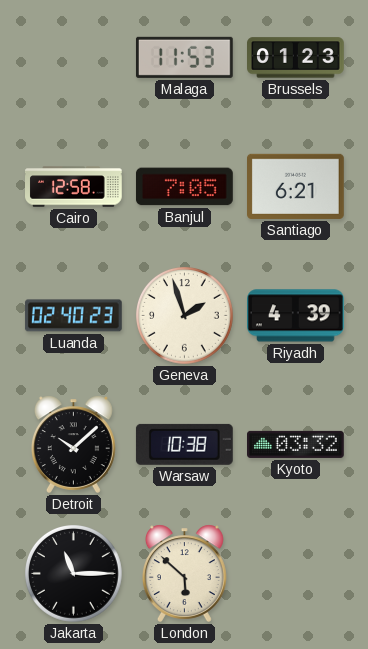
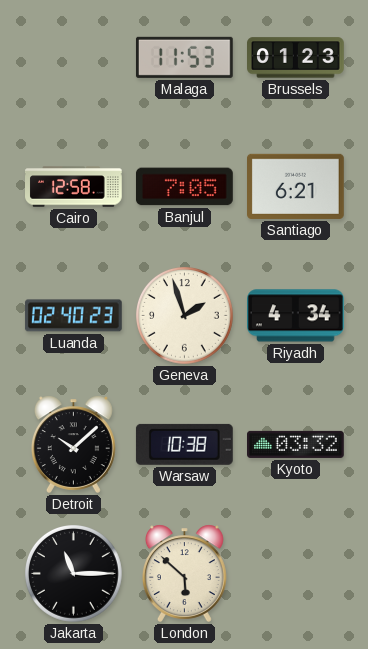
Riyadh: 4:39 -> 4:34
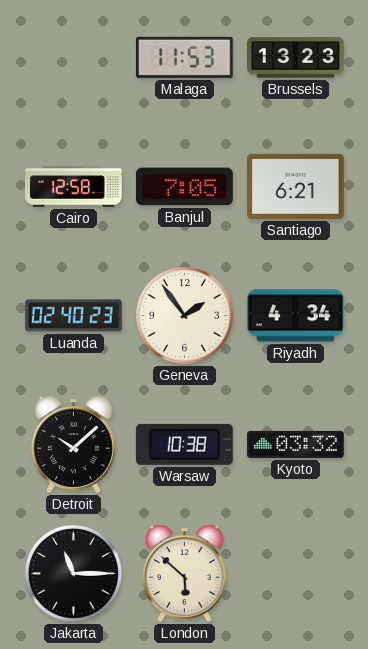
Brussels: 01:23 -> 13:23
Geneva: 1:57 -> 1:54
